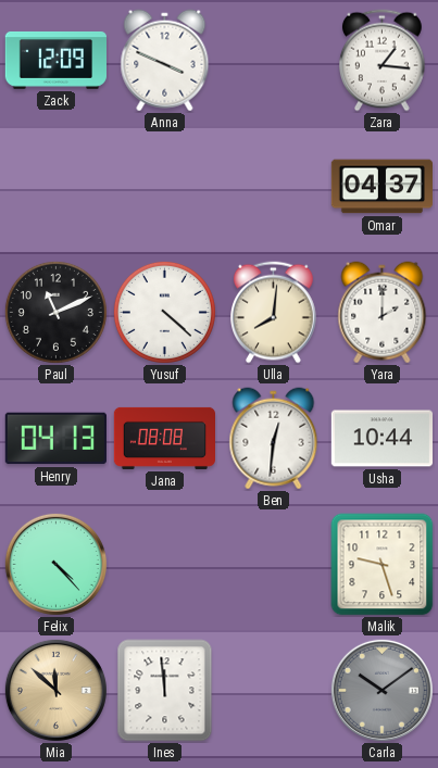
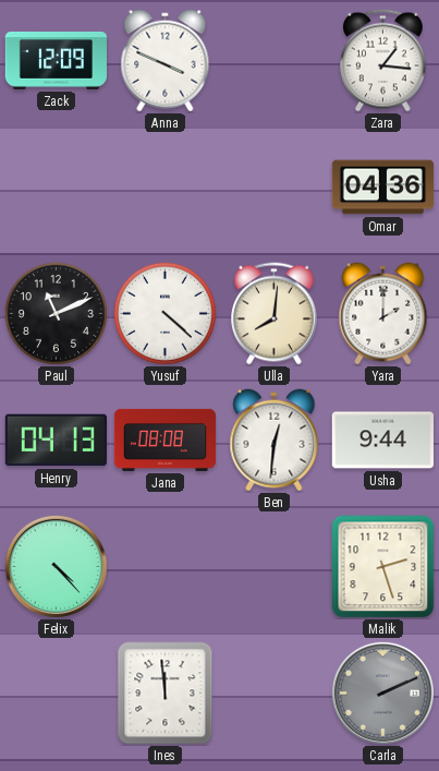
Omar: 04:37 -> 04:36
Usha: 10:44 -> 9:44
Malik: 9:27 -> 2:27
Mia: 11:52 -> none
Carla: 10:09 -> 2:11
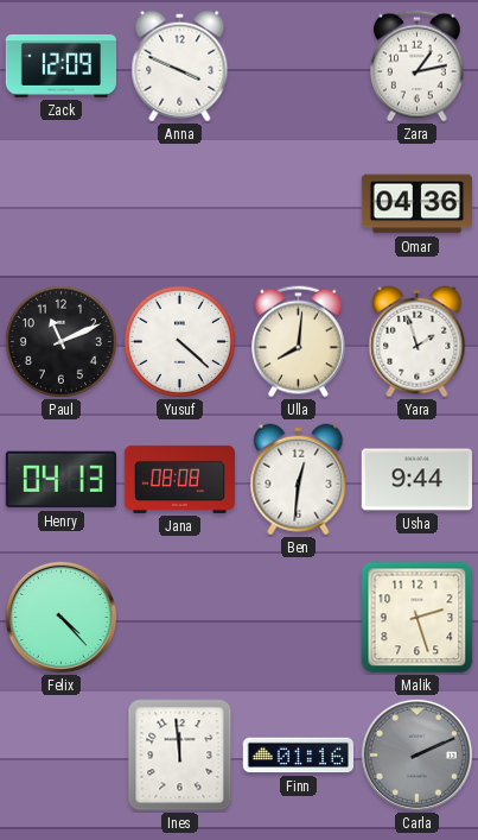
Zara: 1:16 -> 1:13
Yara: 2:00 -> 1:57
Finn: none -> 01:16
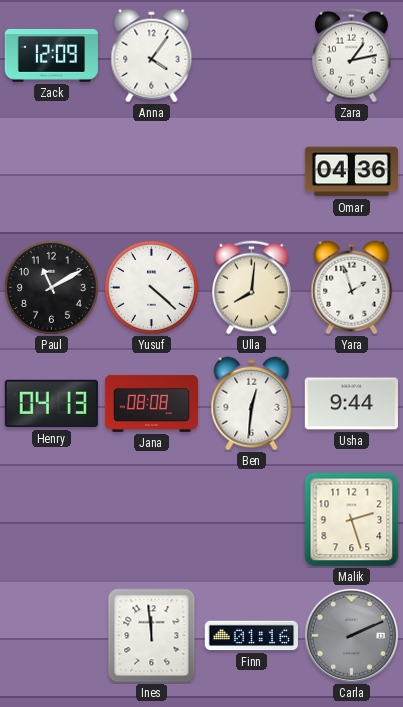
Anna: 3:49 -> 4:06
Paul: 11:11 -> 11:10
Felix: 4:23 -> none
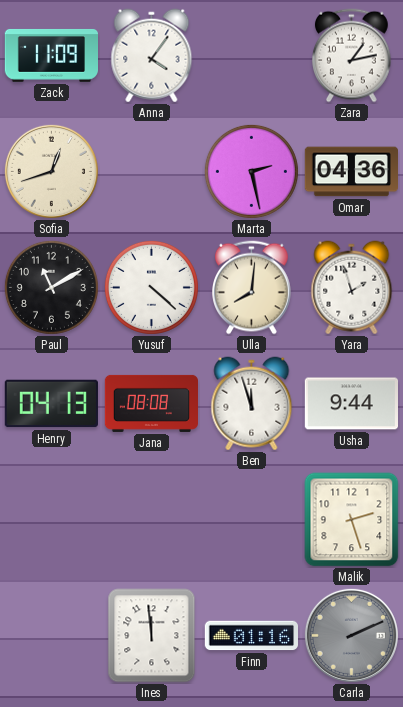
Zack: 12:09 -> 11:09
Sofia: none -> 12:42
Marta: none -> 2:28
Ben: 12:31 -> 11:57
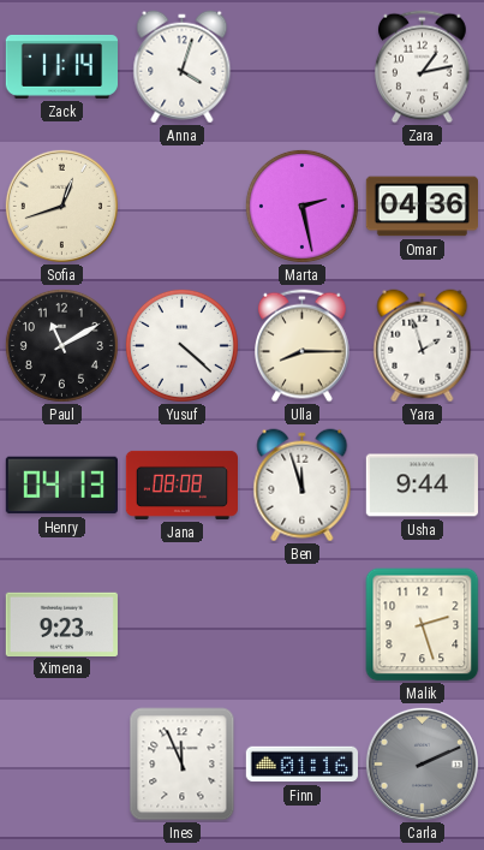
Zack: 11:09 -> 11:14
Anna: 4:06 -> 4:03
Ulla: 8:01 -> 8:15
Ximena: none -> 9:23
Ines: 11:59 -> 11:56
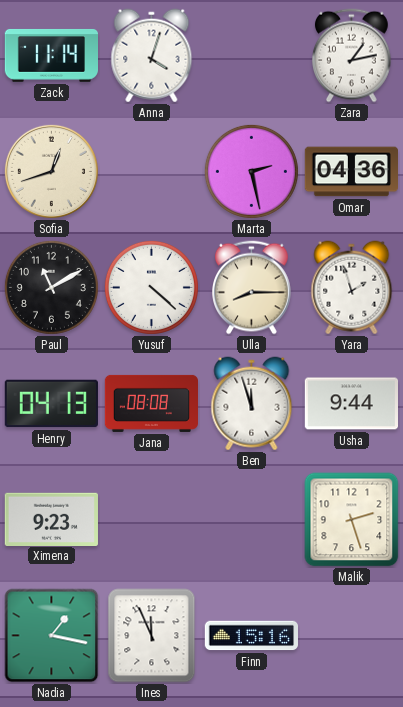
Nadia: none -> 1:17
Finn: 01:16 -> 15:16
Carla: 2:11 -> none
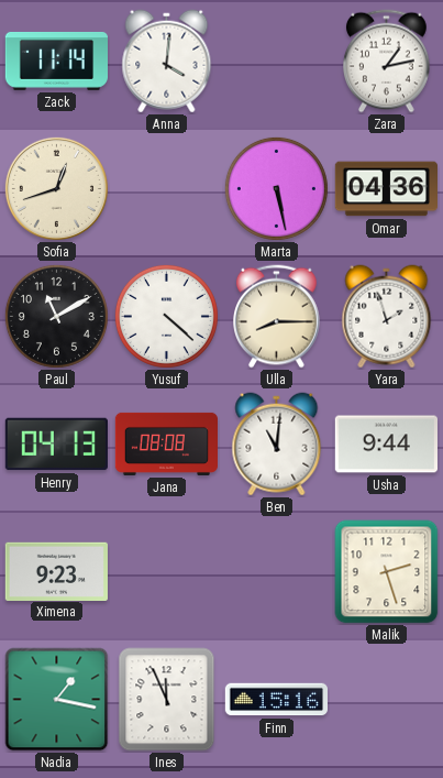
Anna: 4:03 -> 4:01
Marta: 2:28 -> 5:28
Ben: 11:57 -> 11:01
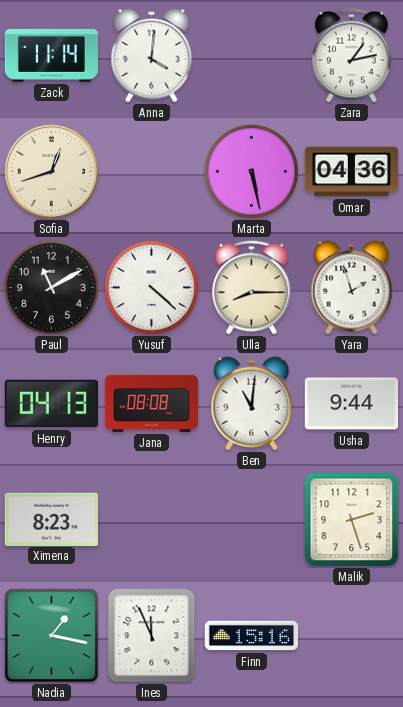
Ximena: 9:23 -> 8:23
